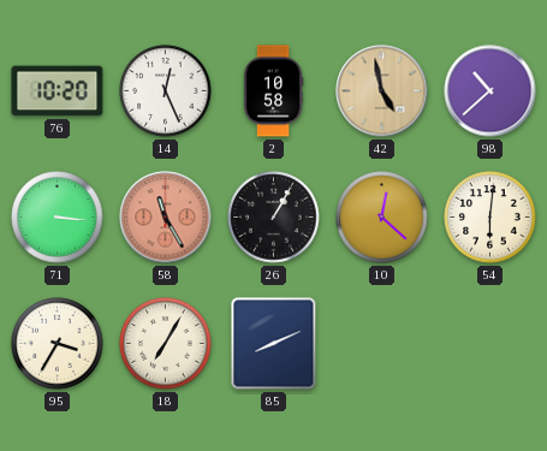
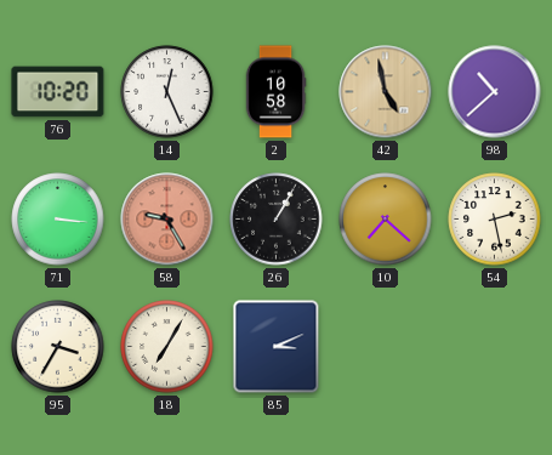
58: 11:25 -> 9:25
10: 12:22 -> 7:22
54: 6:01 -> 2:28
85: 8:11 -> 3:11
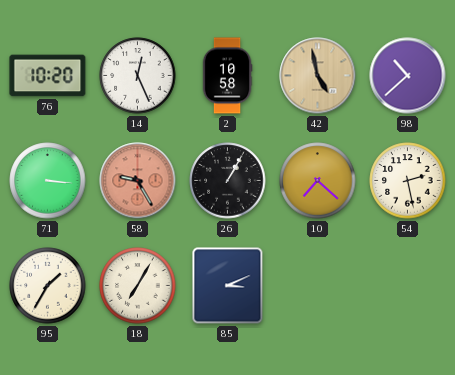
95: 3:35 -> 1:35
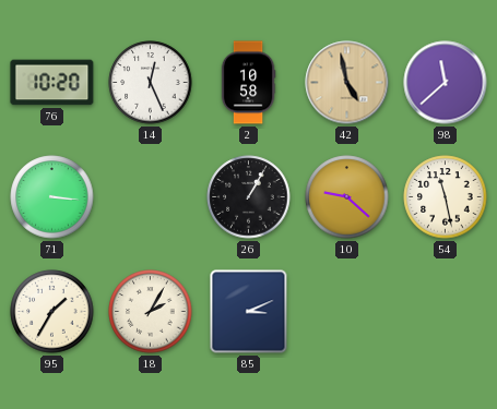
98: 10:38 -> 11:38
58: 9:25 -> none
10: 7:22 -> 9:22
54: 2:28 -> 11:28
18: 7:05 -> 2:05
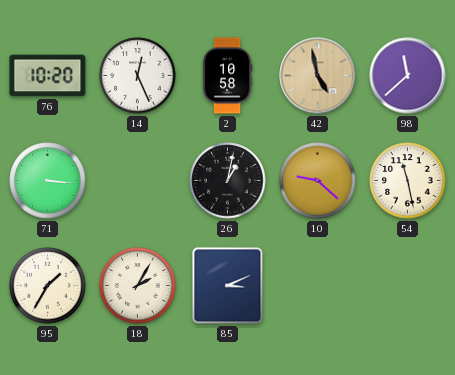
26: 1:05 -> 1:02
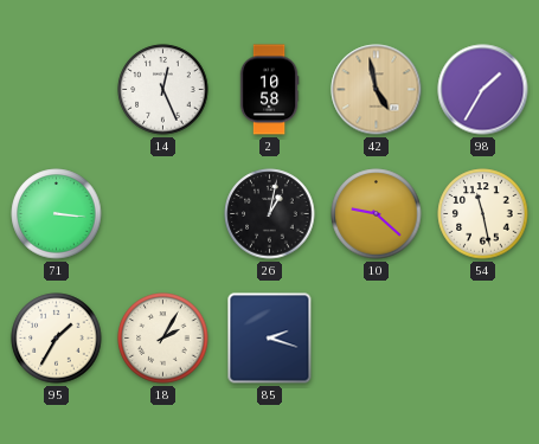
76: 10:20 -> none
98: 11:38 -> 1:35
85: 3:11 -> 2:18
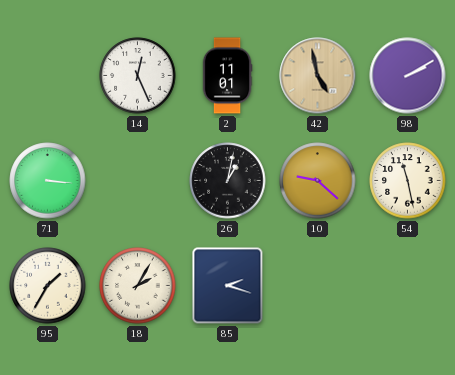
2: 10:58 -> 11:01
98: 1:35 -> 2:10
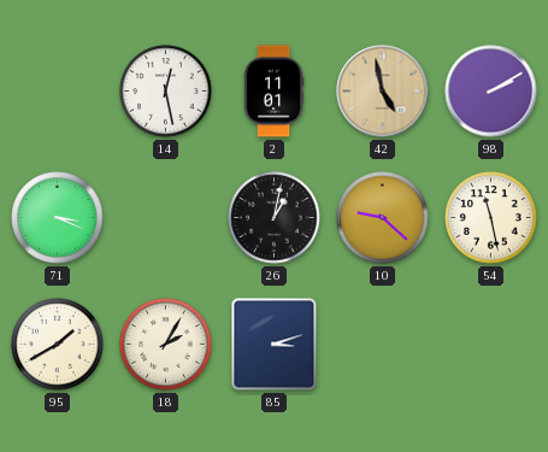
14: 12:26 -> 12:28
71: 3:16 -> 3:19
95: 1:35 -> 1:40
85: 2:18 -> 3:12
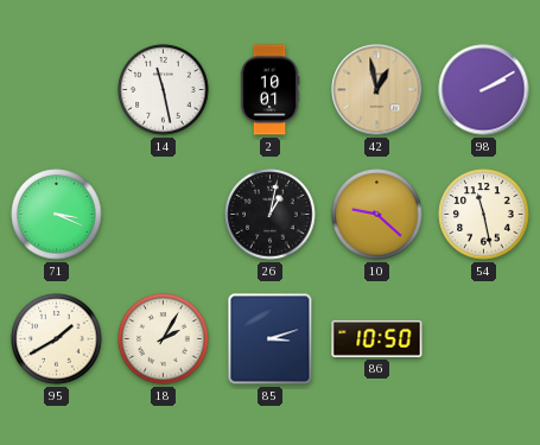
14: 12:28 -> 11:28
2: 11:01 -> 10:01
42: 4:58 -> 12:58
86: none -> 10:50
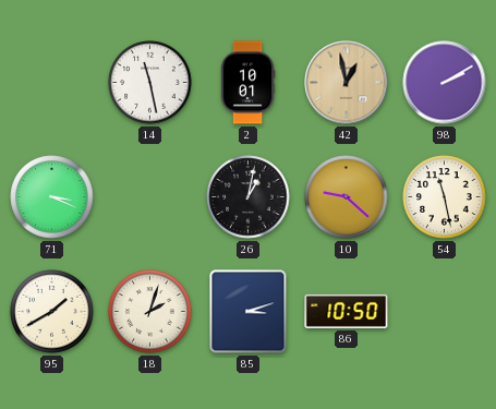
18: 2:05 -> 2:03
